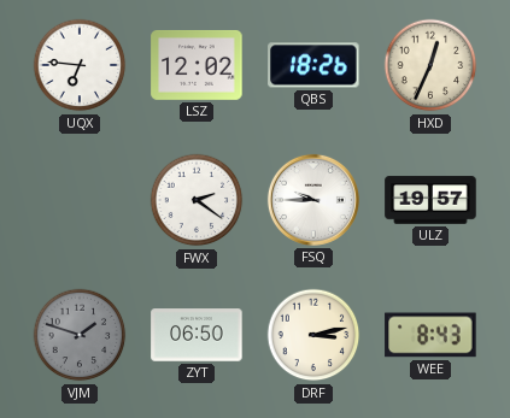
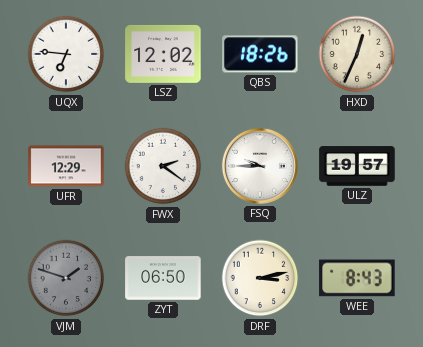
UFR: none -> 12:29
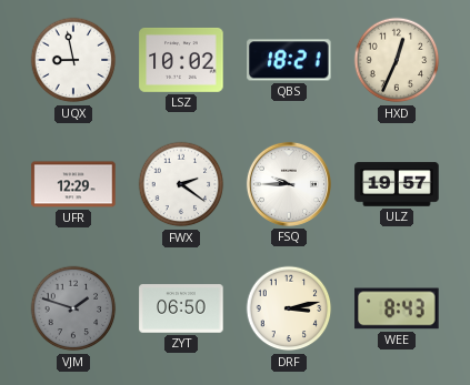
UQX: 6:46 -> 8:58
LSZ: 12:02 -> 10:02
QBS: 18:26 -> 18:21
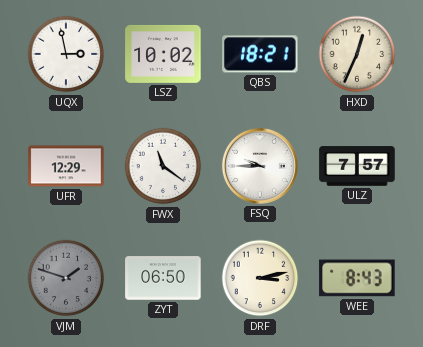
UQX: 8:58 -> 2:58
FWX: 2:21 -> 11:21
ULZ: 19:57 -> 7:57
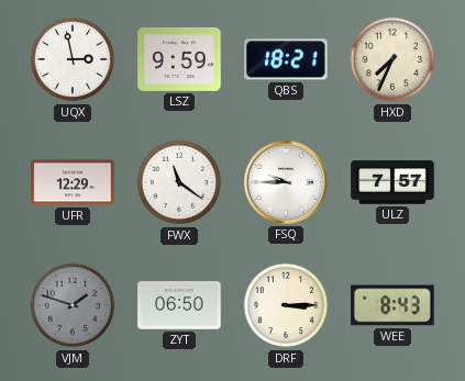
LSZ: 10:02 -> 9:59
HXD: 12:34 -> 7:34
DRF: 3:13 -> 3:15
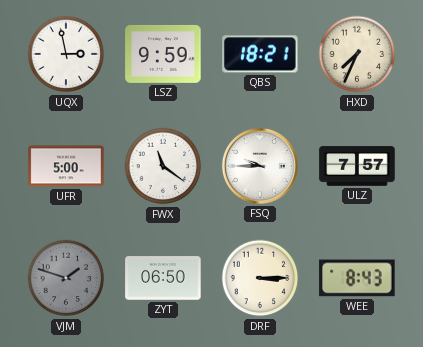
UFR: 12:29 -> 5:00
